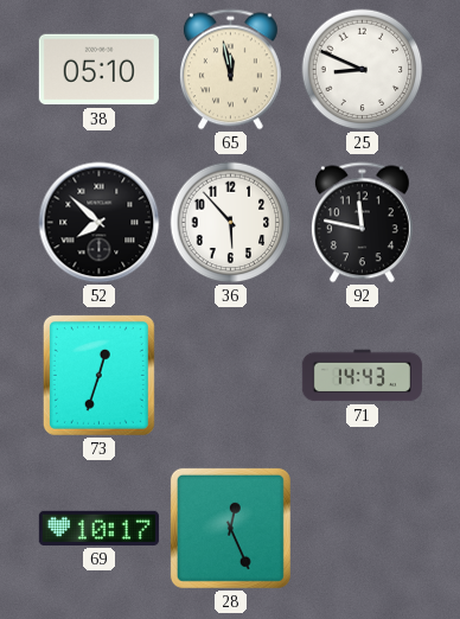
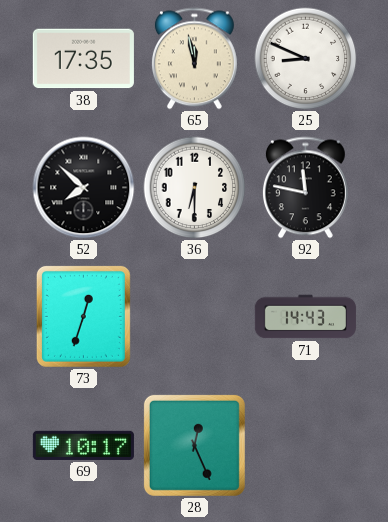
38: 05:10 -> 17:35
36: 5:53 -> 6:30
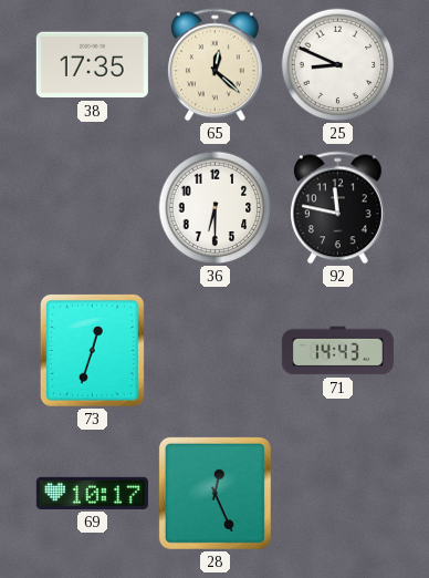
65: 11:58 -> 12:22
52: 7:52 -> none
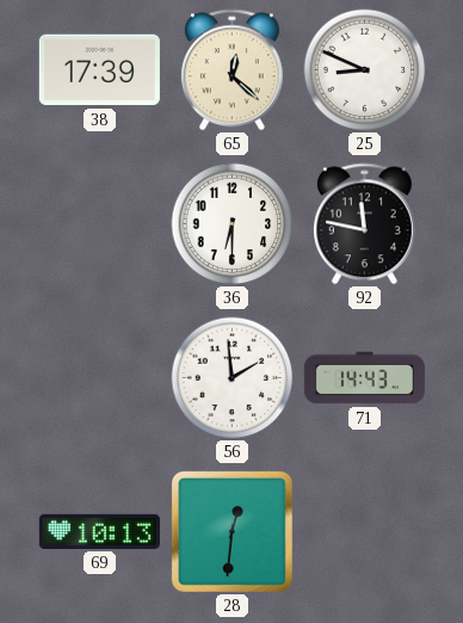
38: 17:35 -> 17:39
73: 12:33 -> none
56: none -> 1:59
69: 10:17 -> 10:13
28: 12:26 -> 12:31
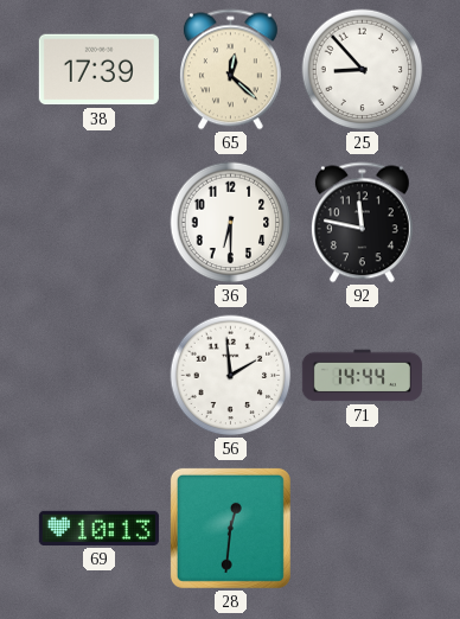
25: 8:49 -> 8:53
71: 14:43 -> 14:44
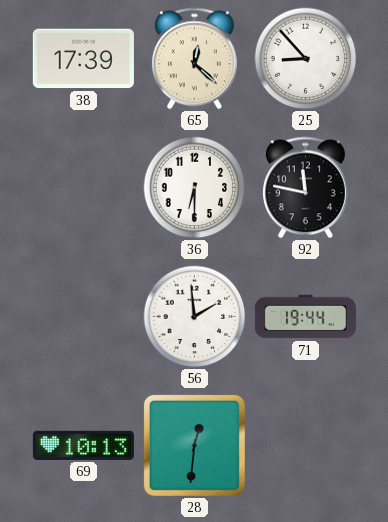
71: 14:44 -> 19:44
